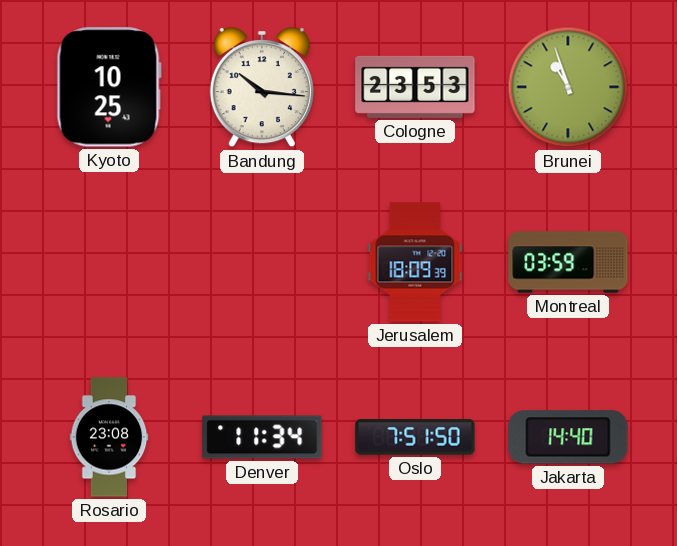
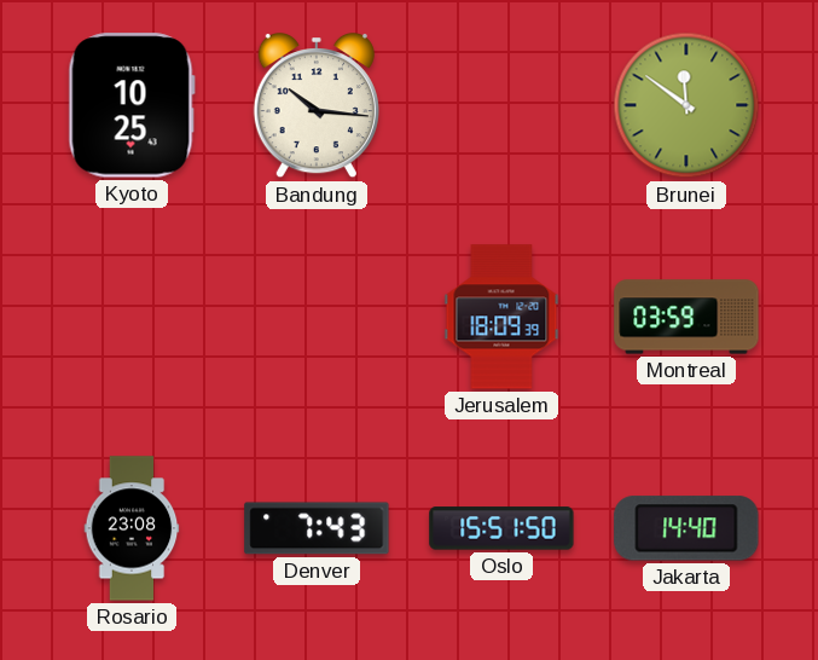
Cologne: 23:53 -> none
Brunei: 10:57 -> 11:51
Denver: 11:34 -> 7:43
Oslo: 7:51 -> 15:51
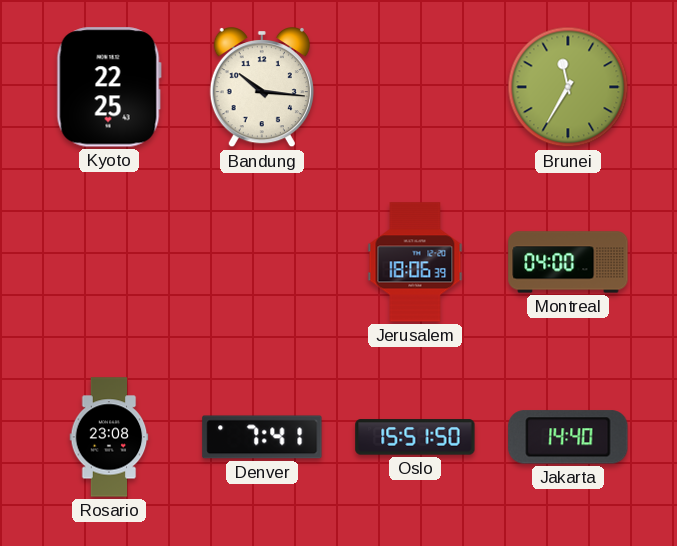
Kyoto: 10:25 -> 22:25
Brunei: 11:51 -> 11:35
Jerusalem: 18:09 -> 18:06
Montreal: 03:59 -> 04:00
Denver: 7:43 -> 7:41
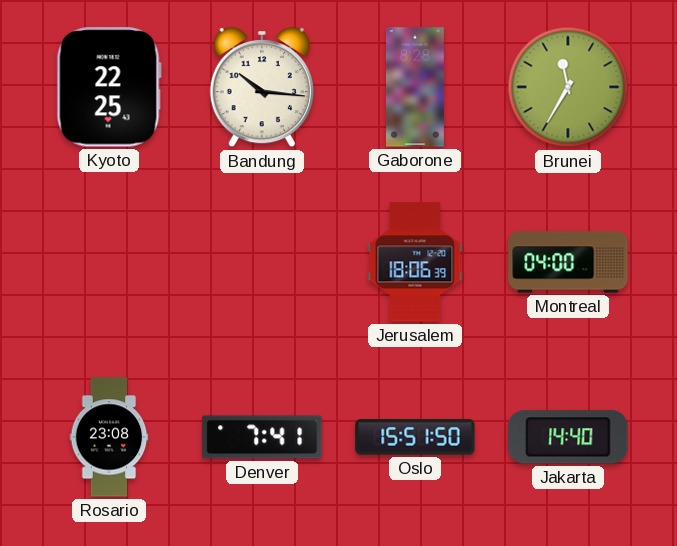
Gaborone: none -> 8:28
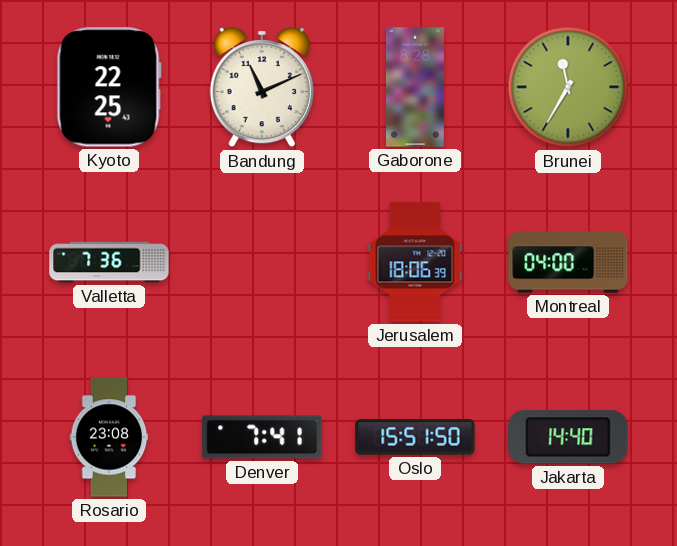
Bandung: 10:16 -> 11:11
Valletta: none -> 7:36
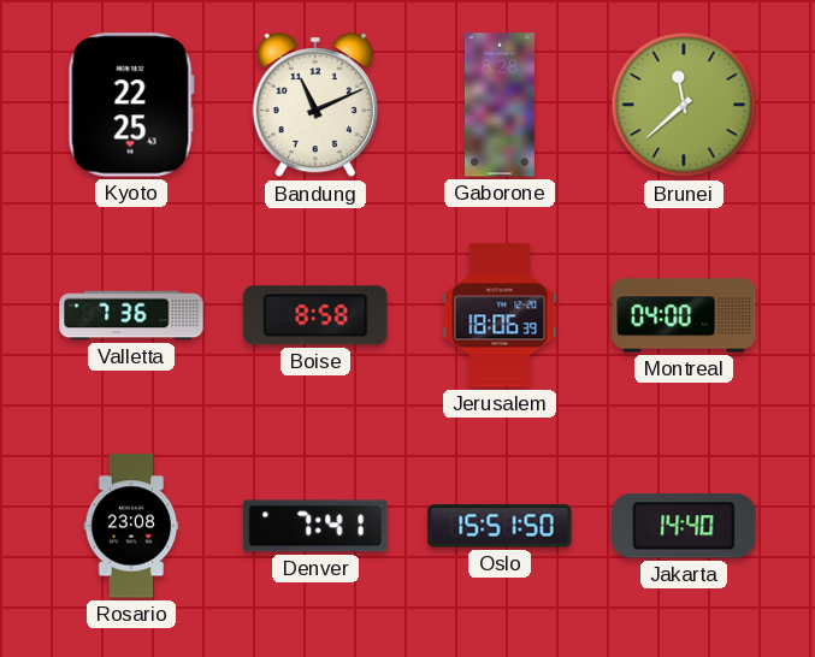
Brunei: 11:35 -> 11:38
Boise: none -> 8:58
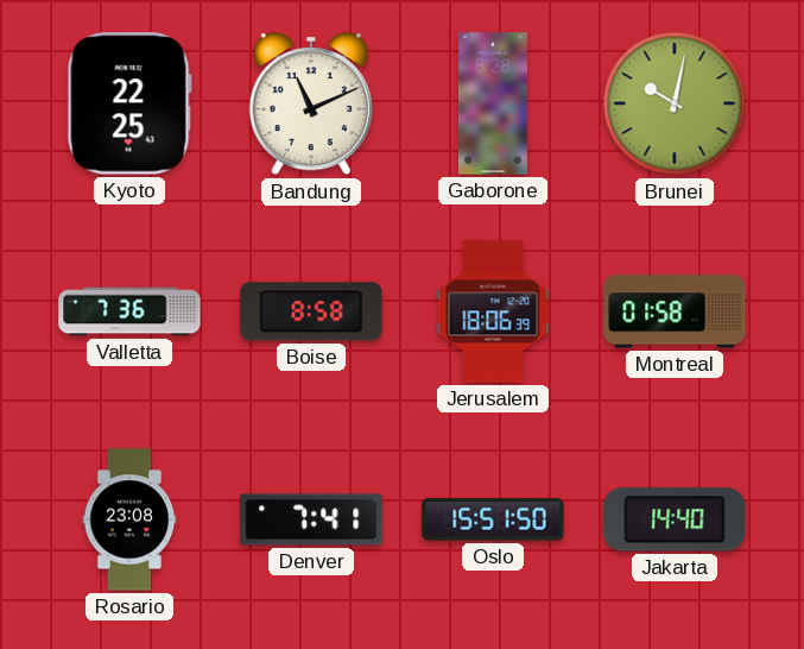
Brunei: 11:38 -> 10:02
Montreal: 04:00 -> 01:58
